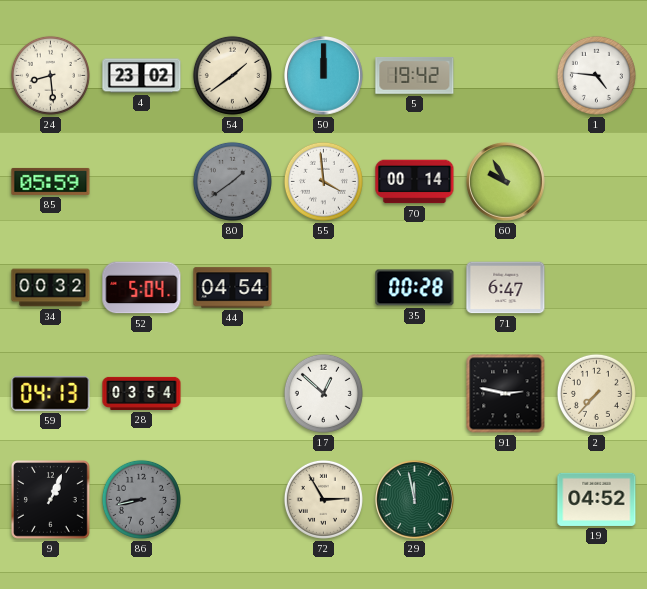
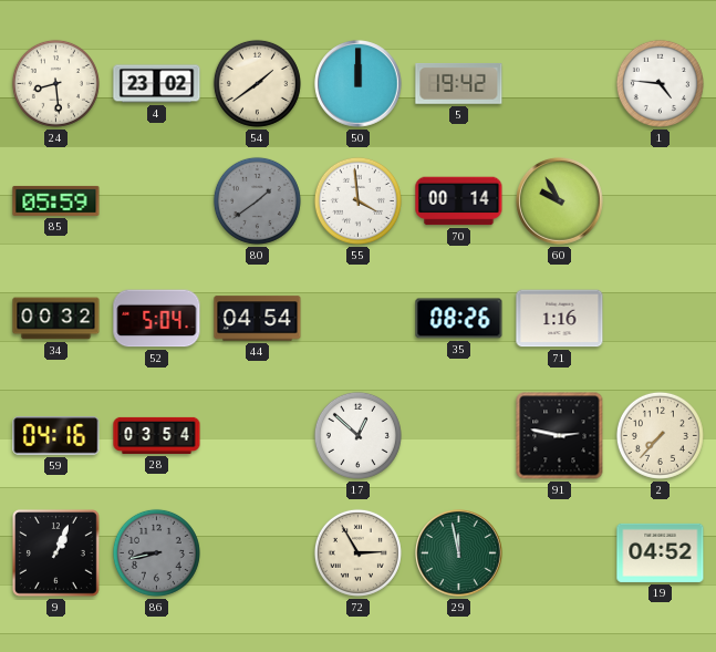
35: 00:28 -> 08:26
71: 6:47 -> 1:16
59: 04:13 -> 04:16
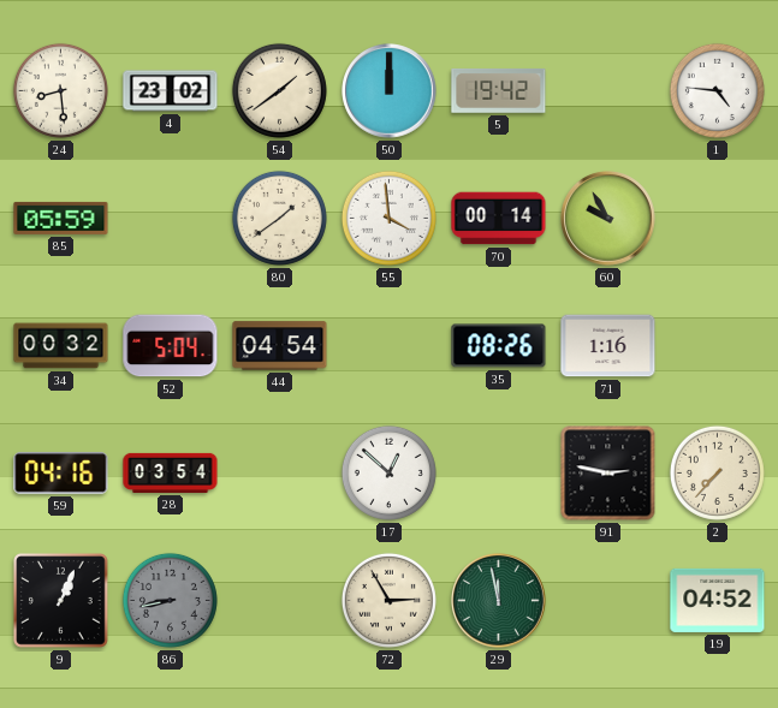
80 dial: grey -> cream
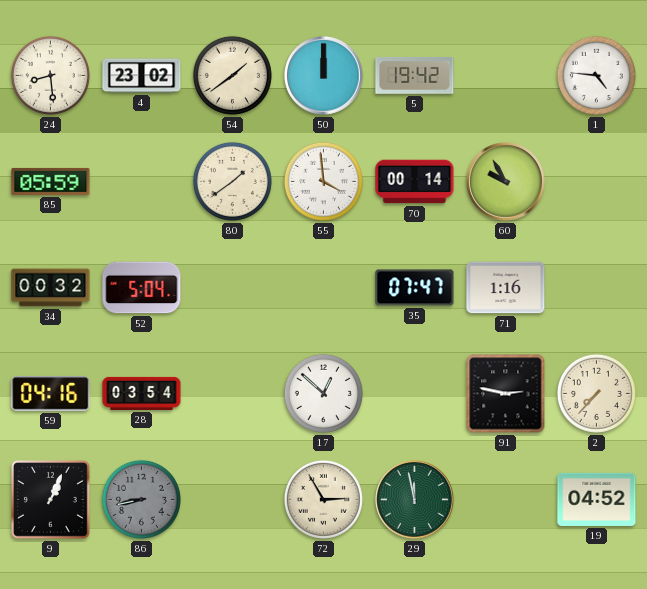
44: 04:54 -> none
35: 08:26 -> 07:47
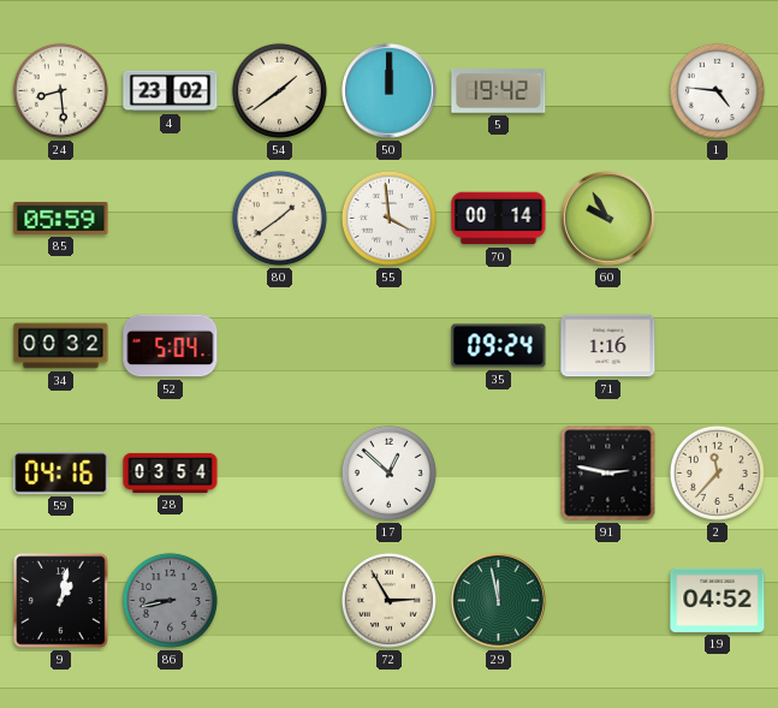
35: 07:47 -> 09:24
2: 7:37 -> 11:37
9: 1:04 -> 1:02
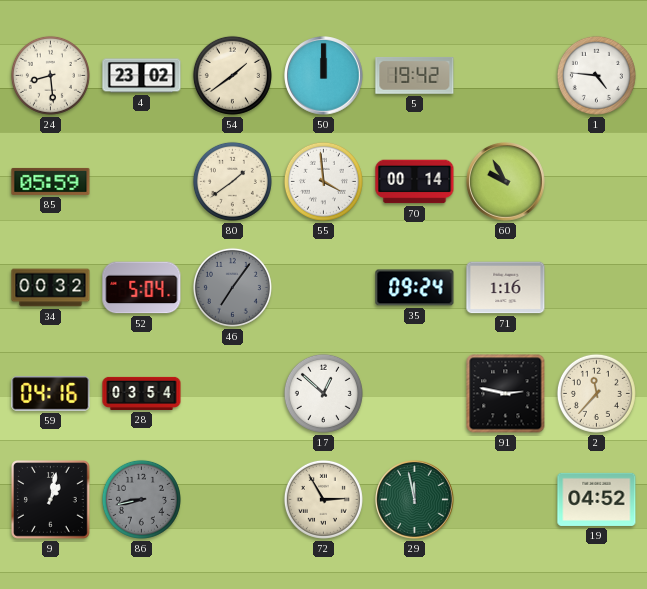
46: none -> 7:06
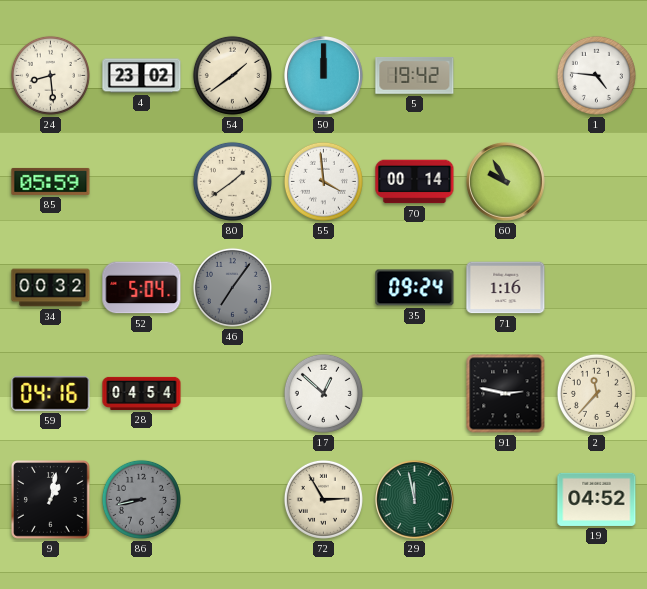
28: 03:54 -> 04:54
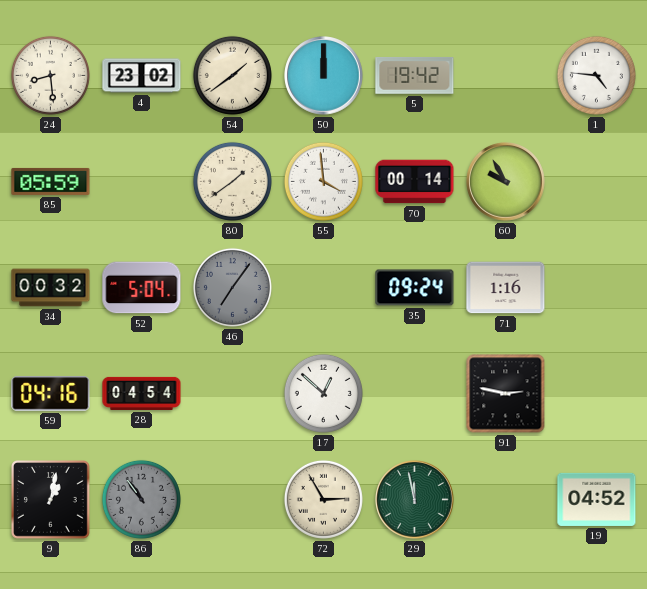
2: 11:37 -> none
86: 8:43 -> 10:54
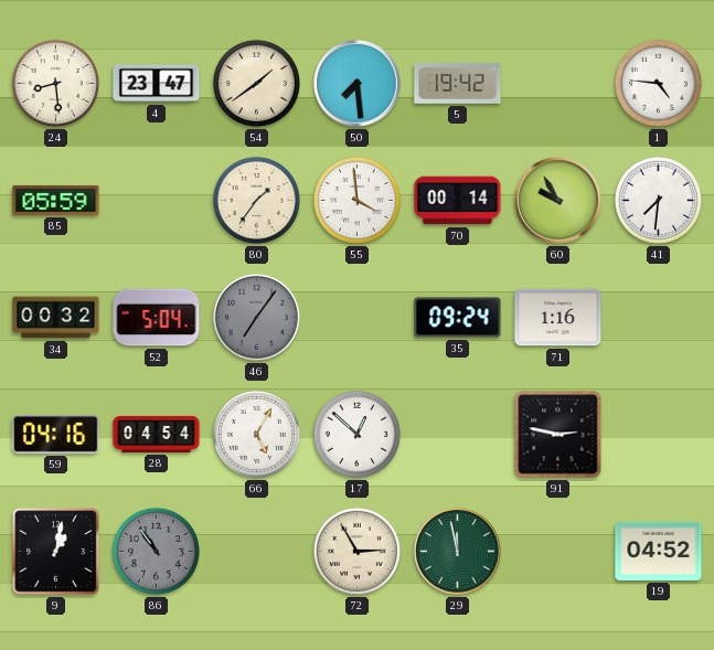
4: 23:02 -> 23:47
50: 12:00 -> 7:29
80: 1:39 -> 1:36
41: none -> 7:31
66: none -> 5:05
